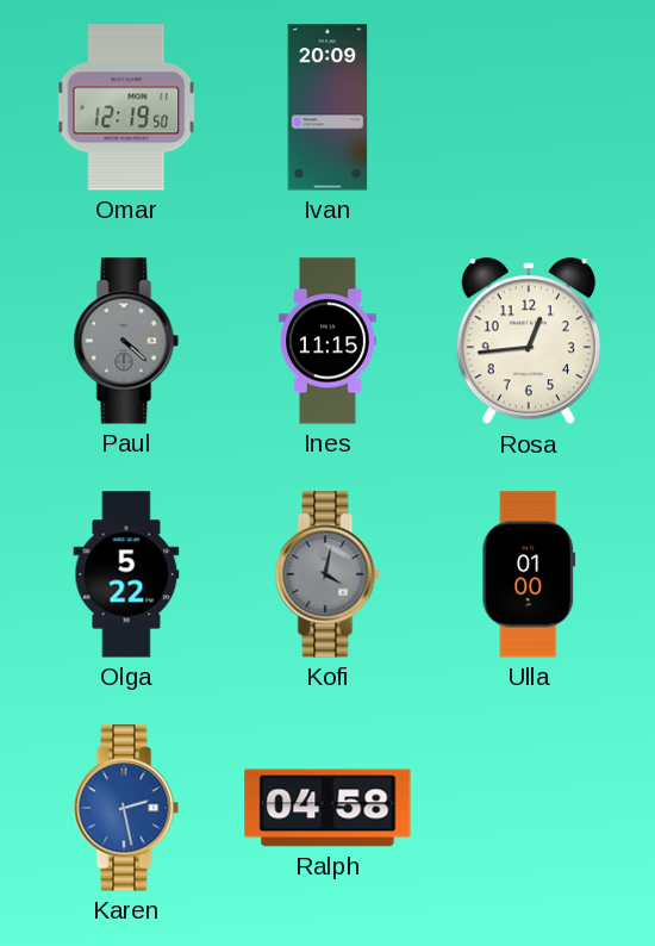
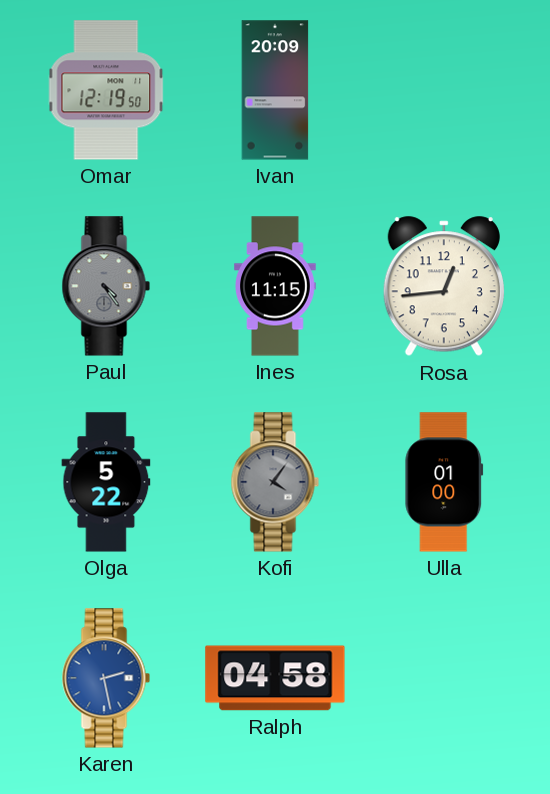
Paul: 4:22 -> 4:24
Kofi: 4:02 -> 4:06
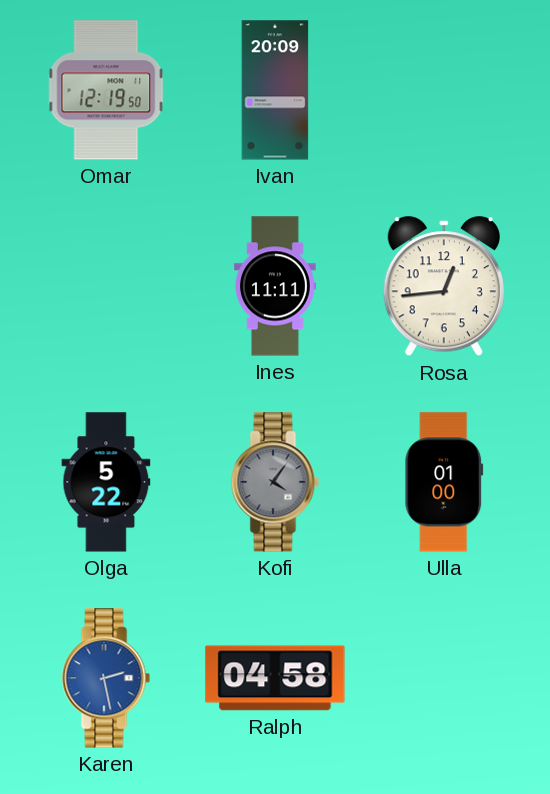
Paul: 4:24 -> none
Ines: 11:15 -> 11:11
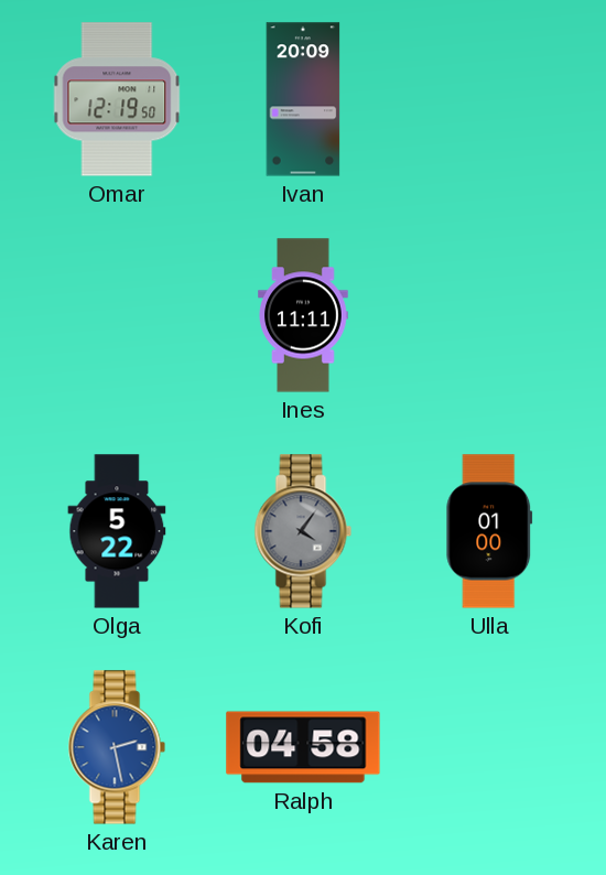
Rosa: 12:44 -> none
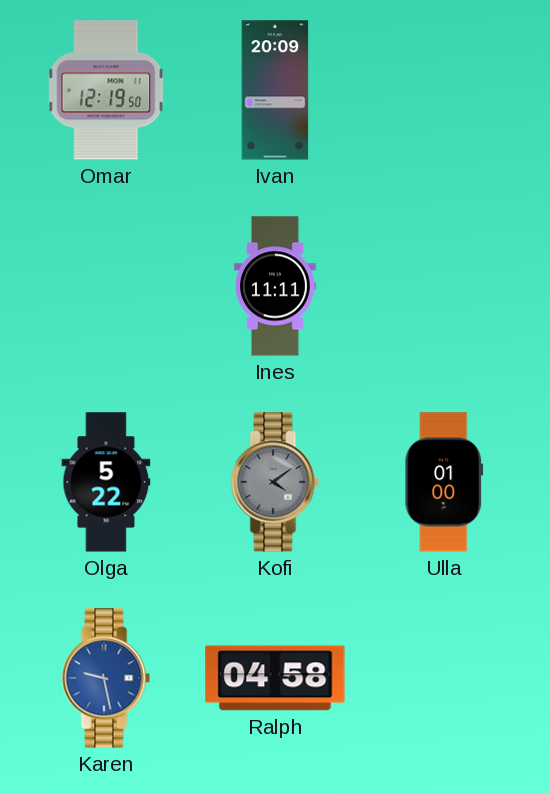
Kofi: 4:06 -> 4:09
Karen: 2:28 -> 9:28
